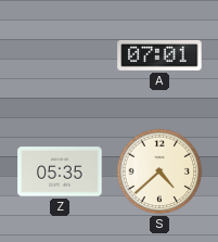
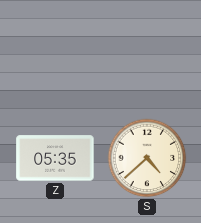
A: 07:01 -> none
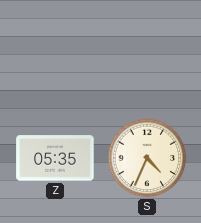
S: 4:38 -> 4:34
